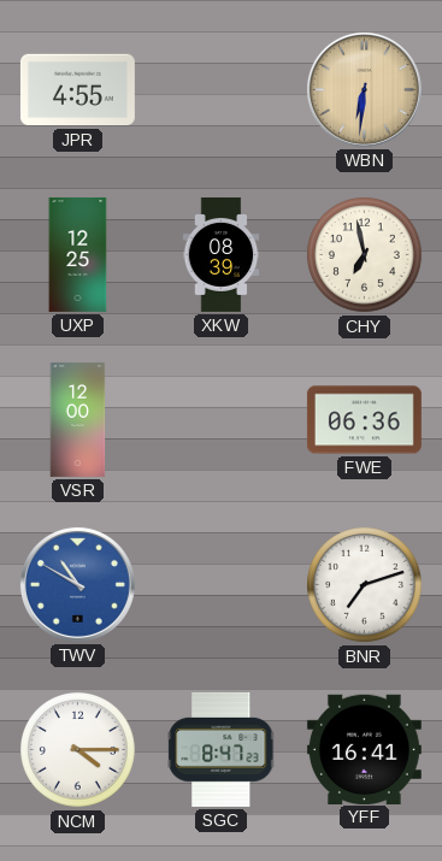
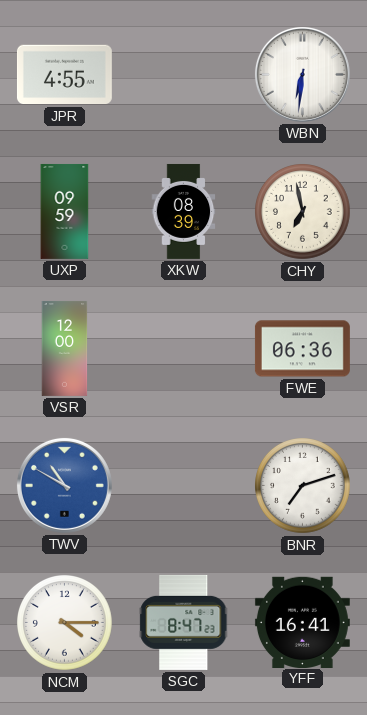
WBN dial: champagne -> white
UXP: 12:25 -> 09:59
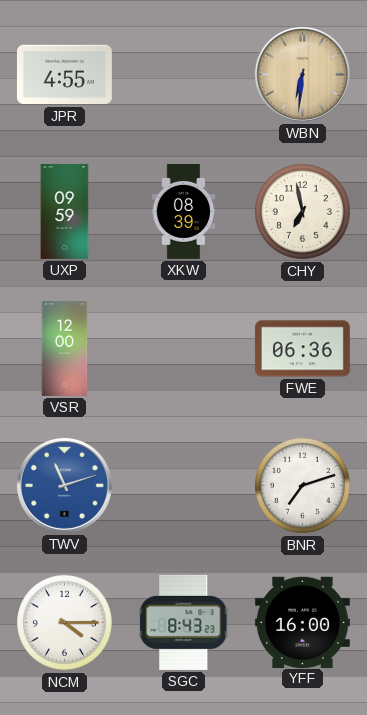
WBN dial: white -> champagne
TWV: 10:50 -> 11:12
SGC: 8:47 -> 8:43
YFF: 16:41 -> 16:00
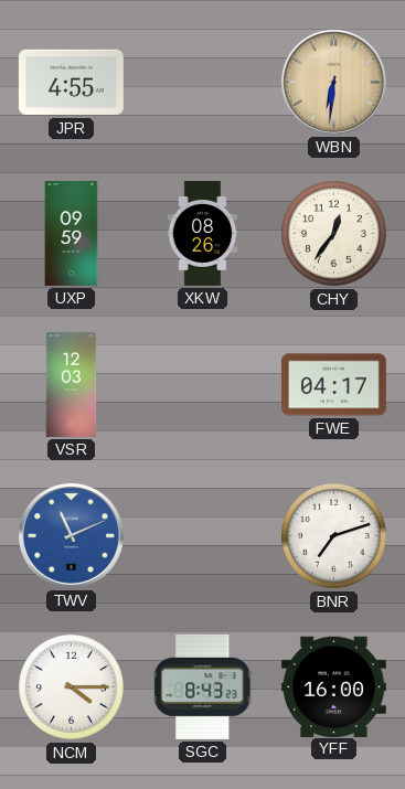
XKW: 08:39 -> 08:26
CHY: 6:58 -> 12:36
VSR: 12:00 -> 12:03
FWE: 06:36 -> 04:17
TWV: 11:12 -> 11:11
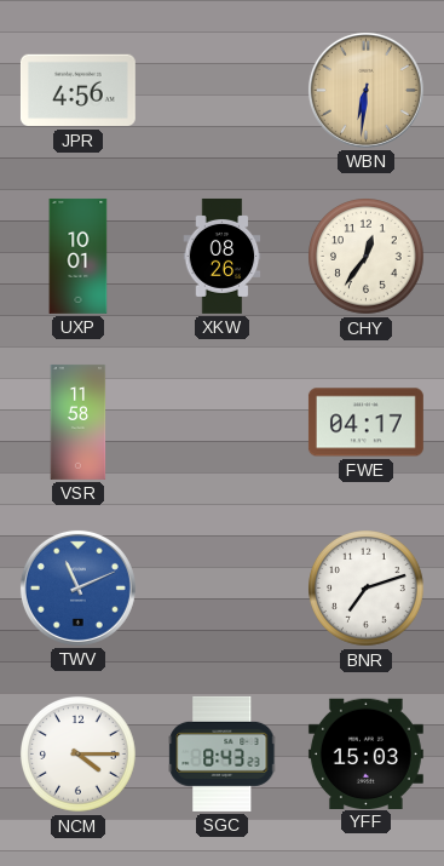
JPR: 4:55 -> 4:56
UXP: 09:59 -> 10:01
VSR: 12:03 -> 11:58
YFF: 16:00 -> 15:03
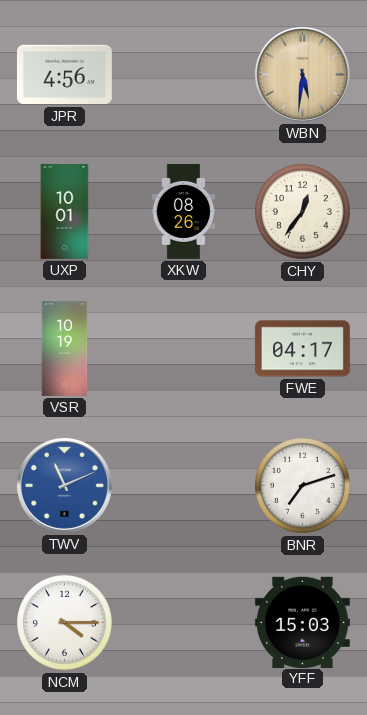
WBN: 6:31 -> 5:31
VSR: 11:58 -> 10:19
SGC: 8:43 -> none
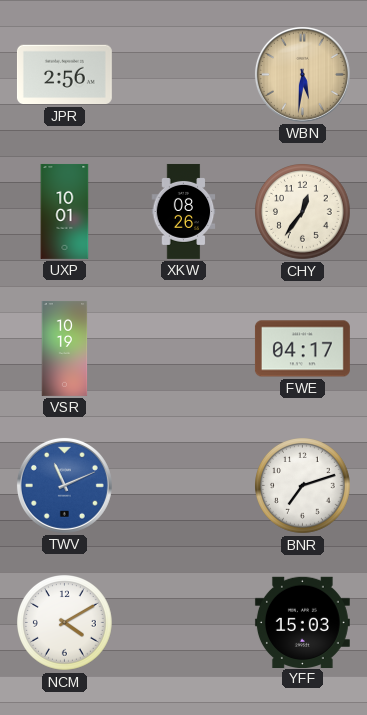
JPR: 4:56 -> 2:56
NCM: 4:15 -> 4:10
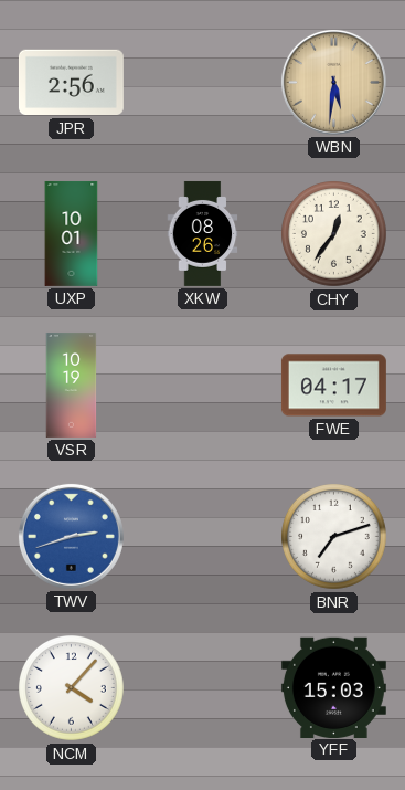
TWV: 11:11 -> 2:42
NCM: 4:10 -> 4:07
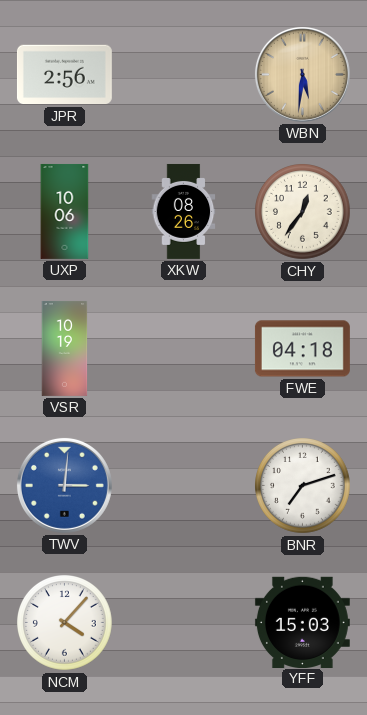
UXP: 10:01 -> 10:06
FWE: 04:17 -> 04:18
TWV: 2:42 -> 3:01
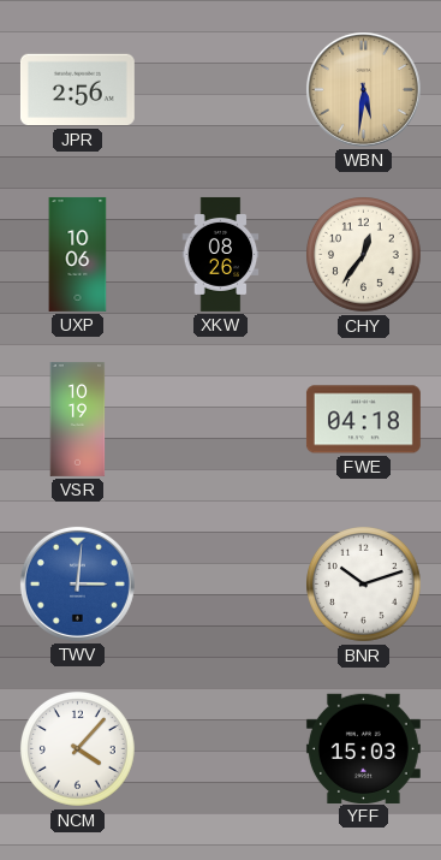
BNR: 7:12 -> 10:12
